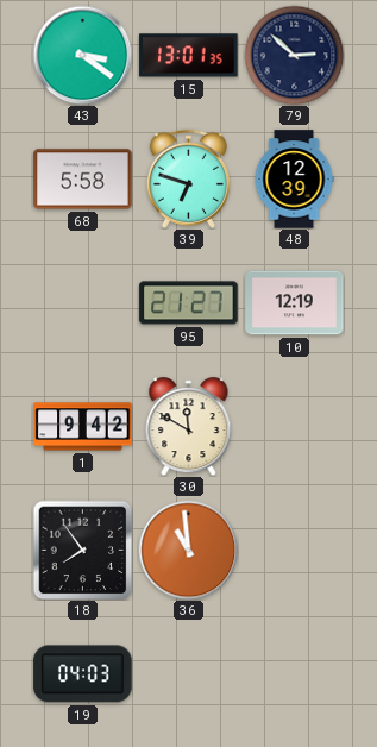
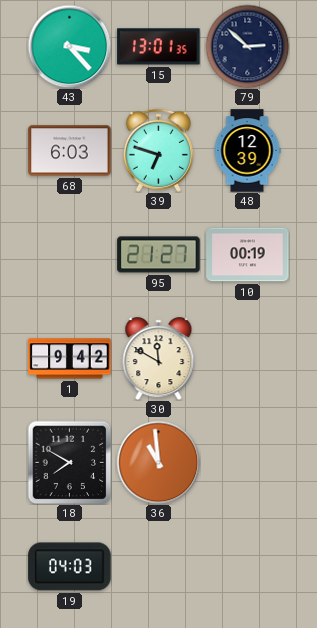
43: 3:21 -> 3:23
68: 5:58 -> 6:03
10: 12:19 -> 00:19
18: 7:54 -> 7:50
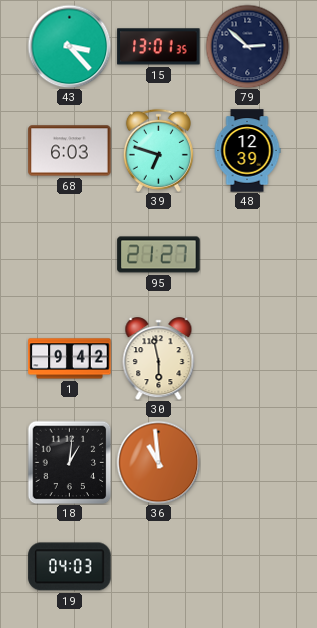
10: 00:19 -> none
30: 11:50 -> 5:58
18: 7:50 -> 1:01
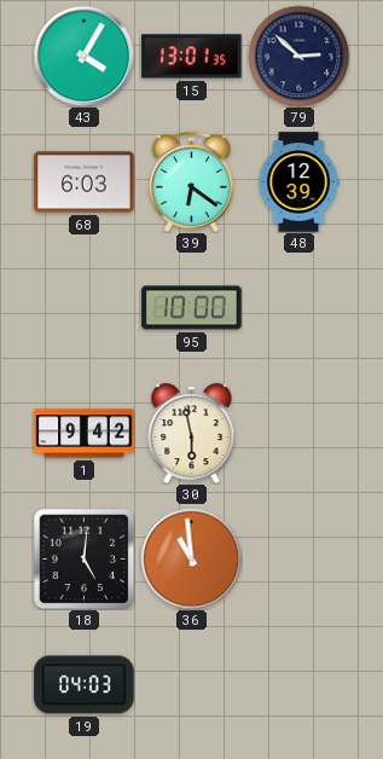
43: 3:23 -> 4:05
39: 6:48 -> 6:21
95: 21:27 -> 10:00
18: 1:01 -> 5:01
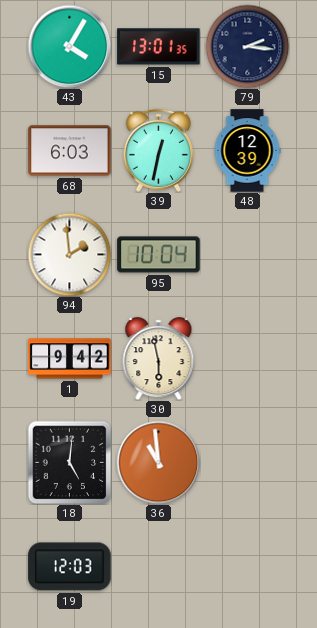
79: 2:52 -> 2:16
39: 6:21 -> 12:32
94: none -> 1:59
95: 10:00 -> 10:04
19: 04:03 -> 12:03
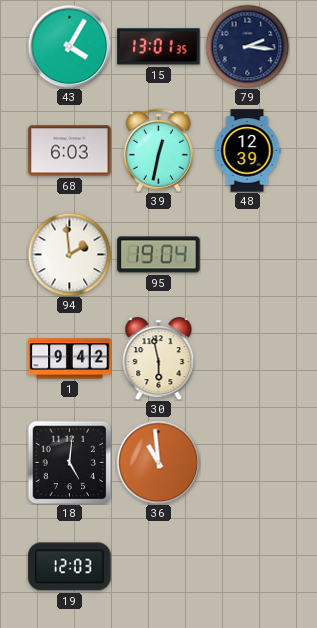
95: 10:04 -> 19:04
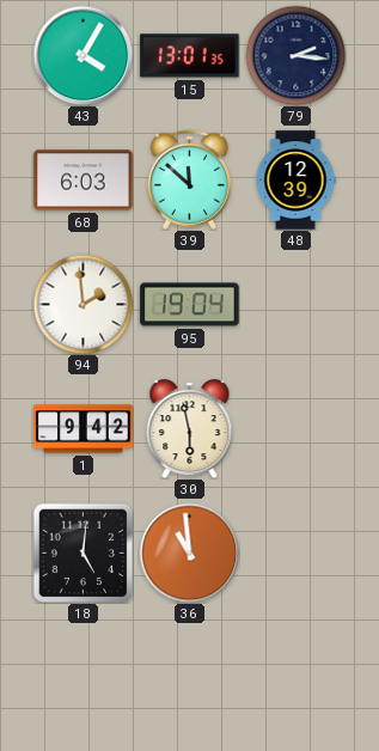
39: 12:32 -> 11:52
19: 12:03 -> none
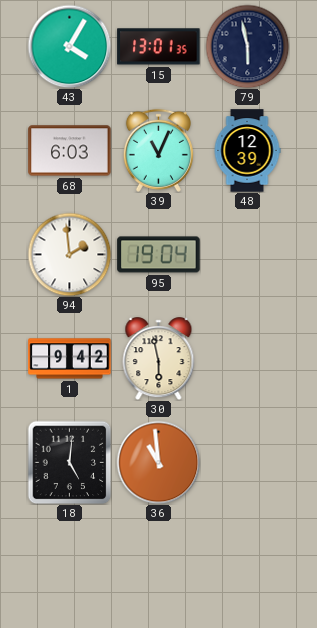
79: 2:16 -> 5:58
39: 11:52 -> 11:04
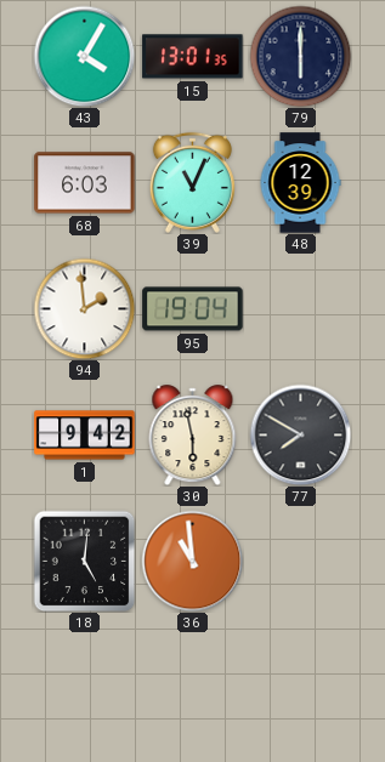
79: 5:58 -> 6:00
77: none -> 7:50
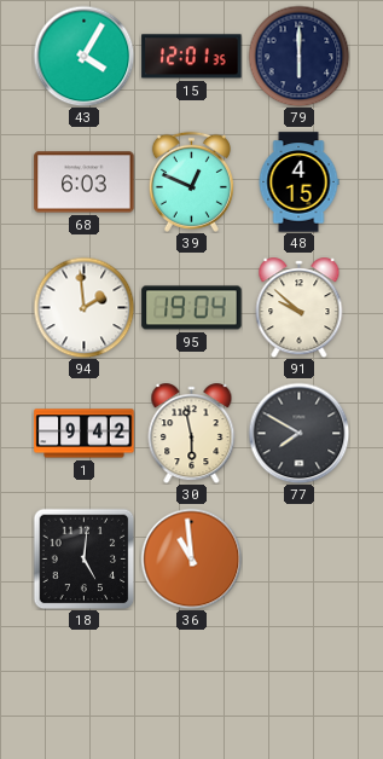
15: 13:01 -> 12:01
39: 11:04 -> 12:49
48: 12:39 -> 4:15
91: none -> 9:52
